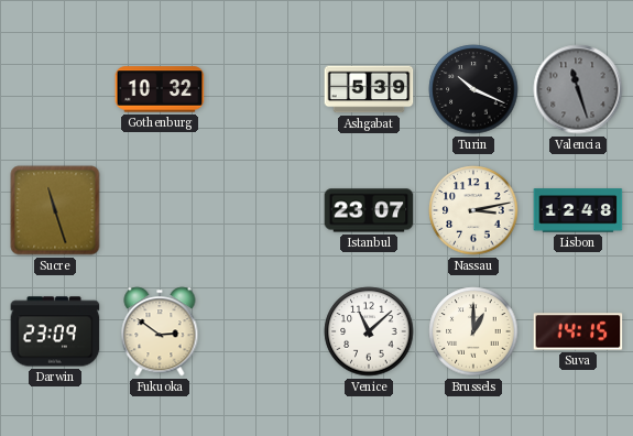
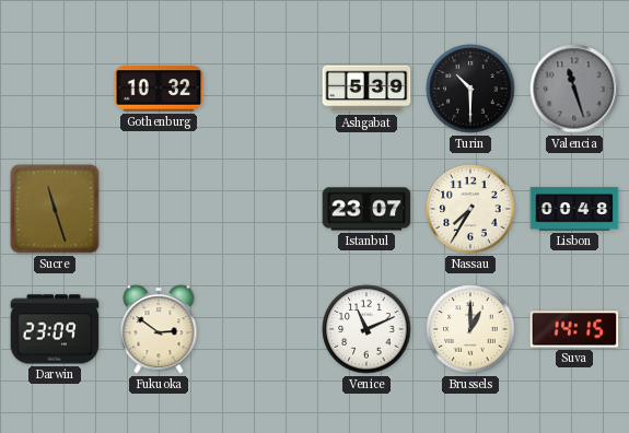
Turin: 10:19 -> 10:30
Nassau: 3:13 -> 7:35
Lisbon: 12:48 -> 00:48
Venice: 11:08 -> 11:11
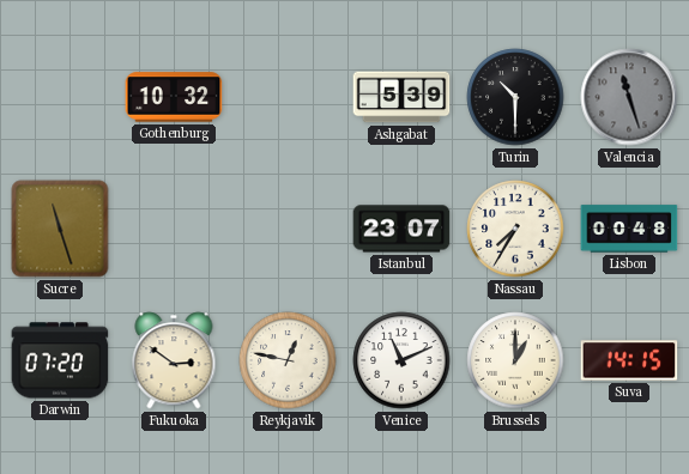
Darwin: 23:09 -> 07:20
Reykjavik: none -> 12:47
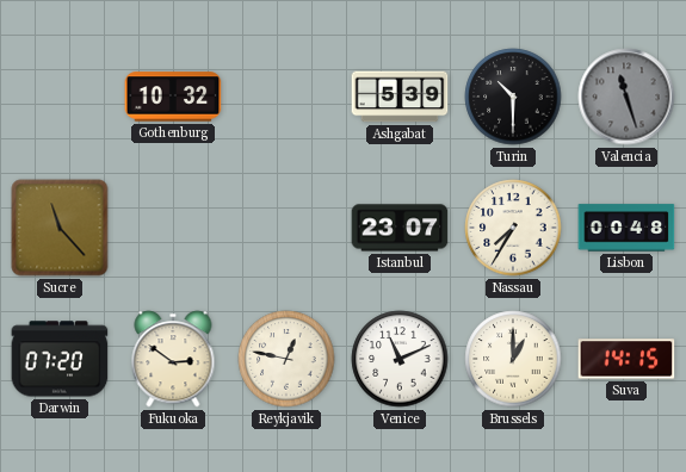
Sucre: 11:27 -> 11:23
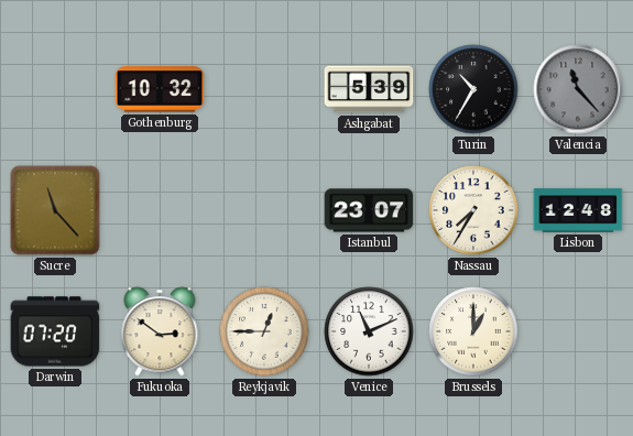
Turin: 10:30 -> 10:35
Valencia: 11:27 -> 11:23
Lisbon: 00:48 -> 12:48
Reykjavik: 12:47 -> 12:45
Suva: 14:15 -> none
